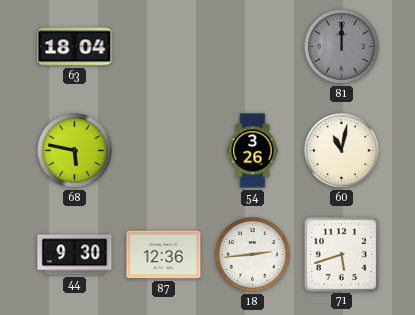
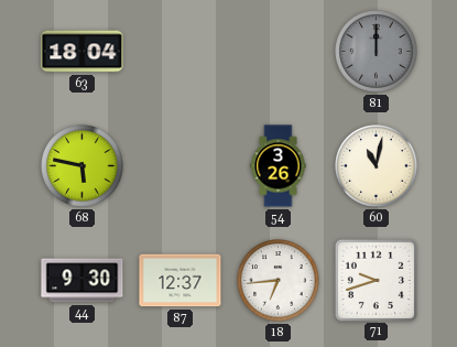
87: 12:36 -> 12:37
18: 2:44 -> 6:44
71: 5:42 -> 9:42
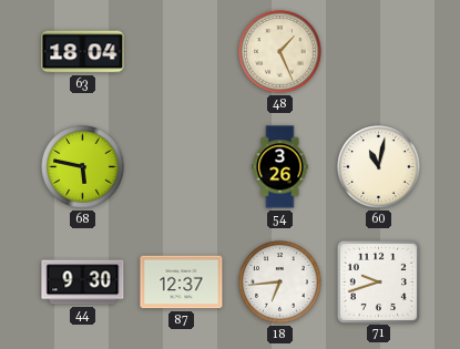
48: none -> 1:26
81: 12:00 -> none
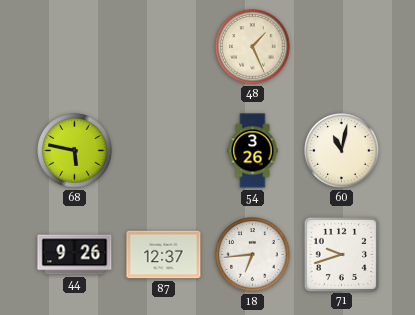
63: 18:04 -> none
44: 9:30 -> 9:26
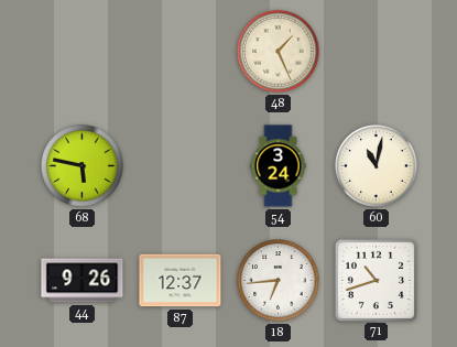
54: 3:26 -> 3:24
71: 9:42 -> 10:42
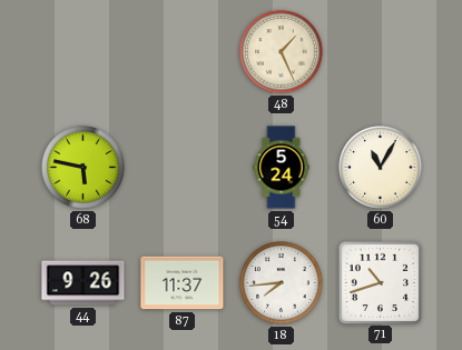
54: 3:24 -> 5:24
60: 11:02 -> 11:05
87: 12:37 -> 11:37
18: 6:44 -> 7:44
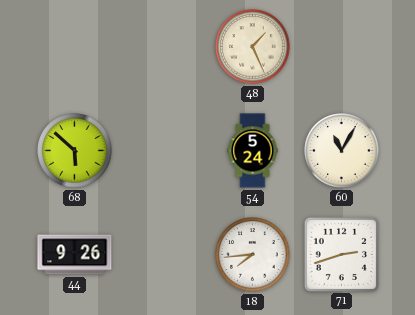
68: 5:47 -> 5:52
87: 11:37 -> none
71: 10:42 -> 2:42
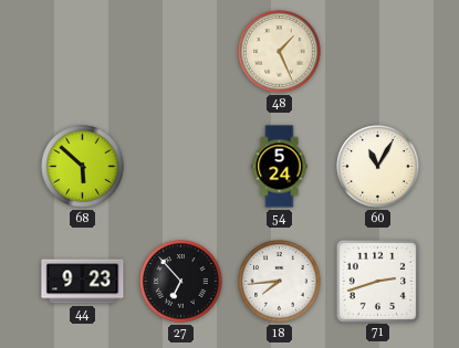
44: 9:26 -> 9:23
27: none -> 6:53
